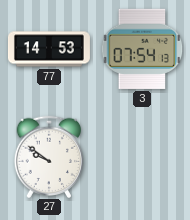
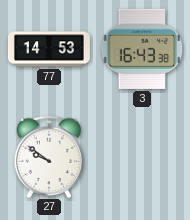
3: 07:54 -> 16:43
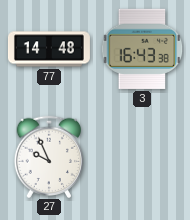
77: 14:53 -> 14:48
27: 9:51 -> 9:56
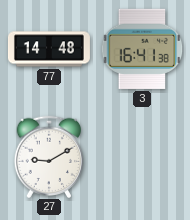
3: 16:43 -> 16:41
27: 9:56 -> 9:10
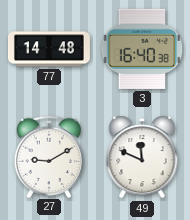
3: 16:41 -> 16:40
49: none -> 11:49
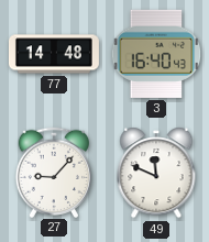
3: 16:40:38 -> 16:40:43
27: 9:10 -> 9:07
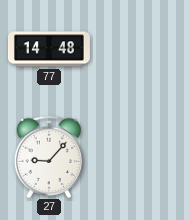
3: 16:40 -> none
49: 11:49 -> none
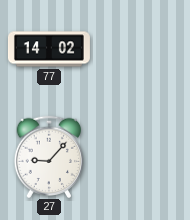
77: 14:48 -> 14:02
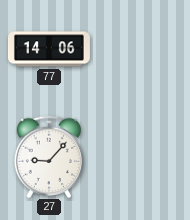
77: 14:02 -> 14:06
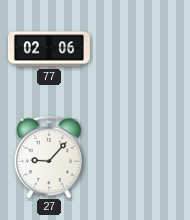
77: 14:06 -> 02:06
